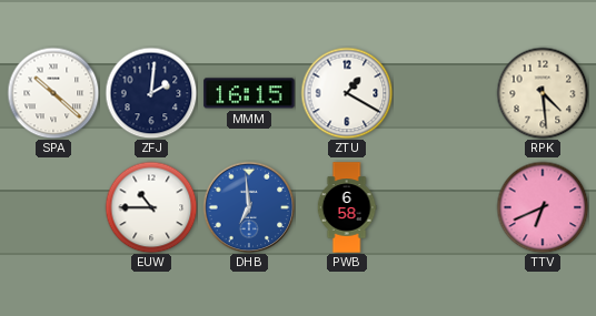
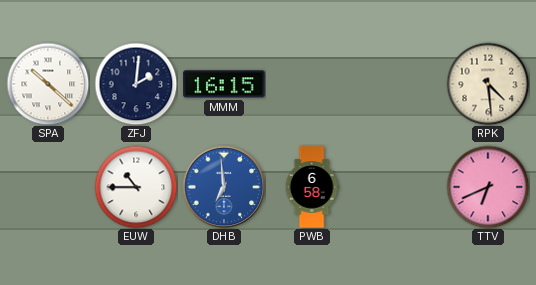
ZTU: 1:20 -> none
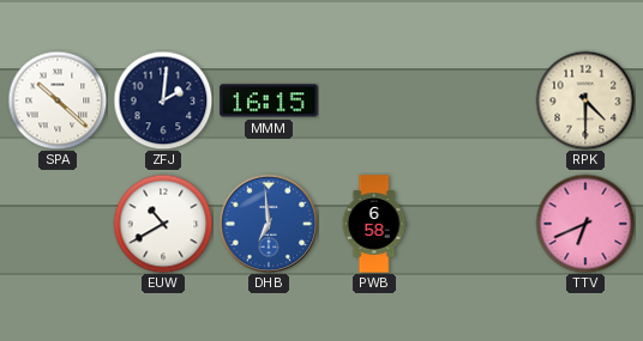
RPK: 4:29 -> 4:30
EUW: 10:45 -> 10:40
